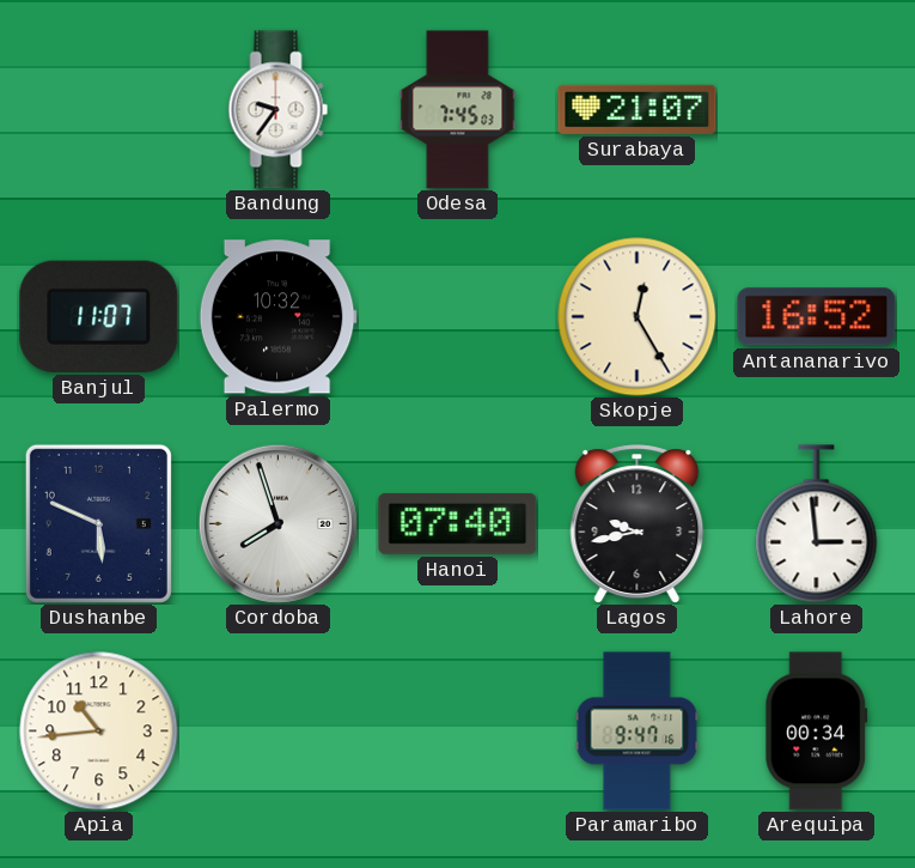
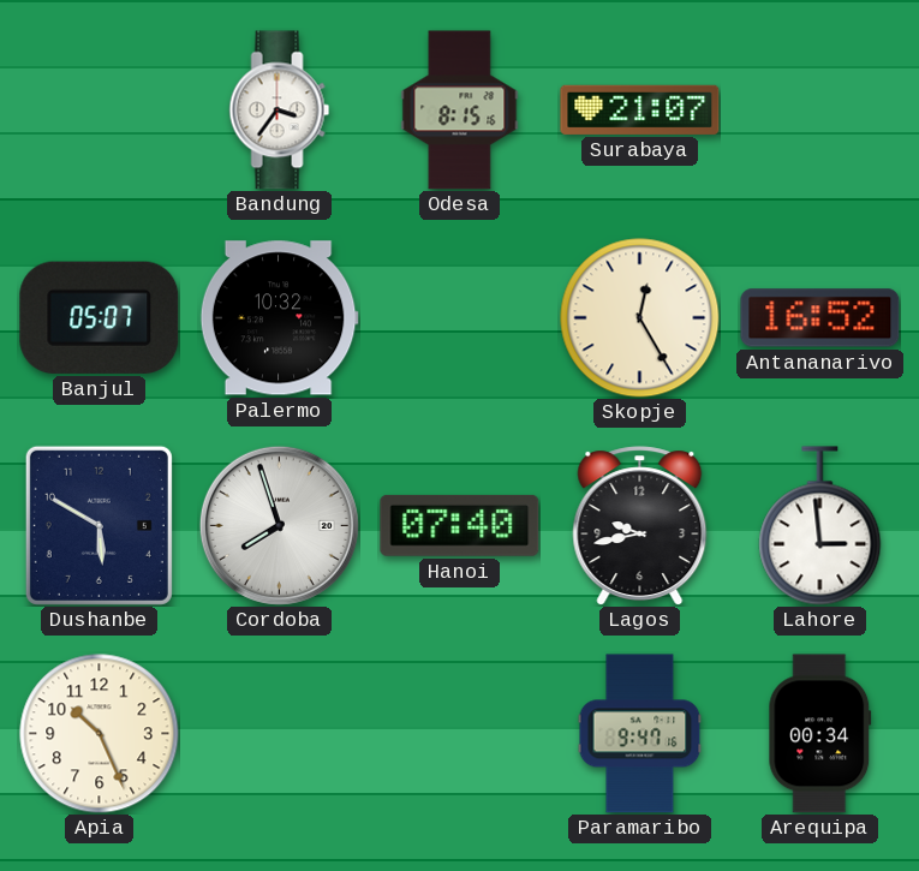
Bandung: 9:36 -> 3:36
Odesa: 7:45 -> 8:15
Banjul: 11:07 -> 05:07
Dushanbe: 5:49 -> 5:50
Apia: 10:44 -> 10:26
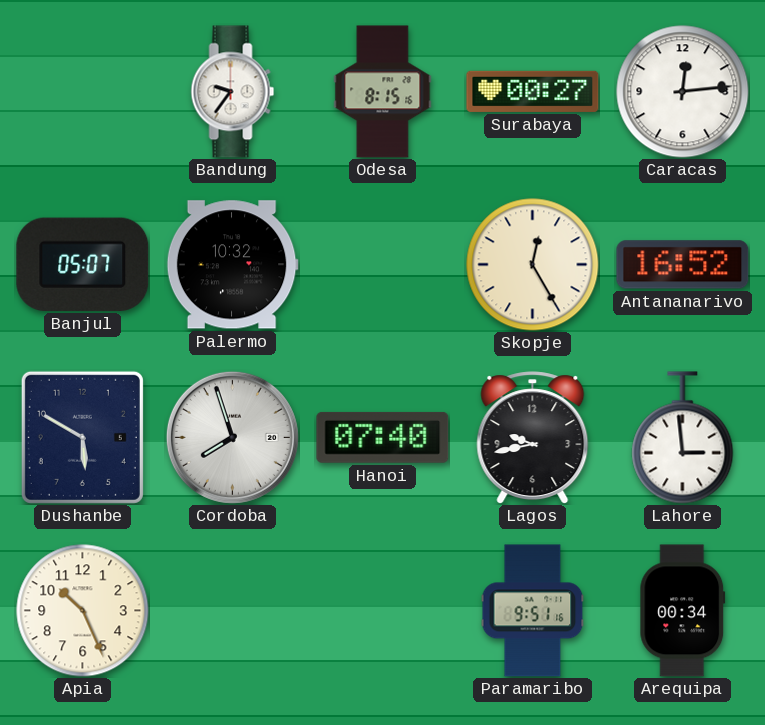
Bandung: 3:36 -> 9:36
Surabaya: 21:07 -> 00:27
Caracas: none -> 12:14
Paramaribo: 9:47 -> 9:51
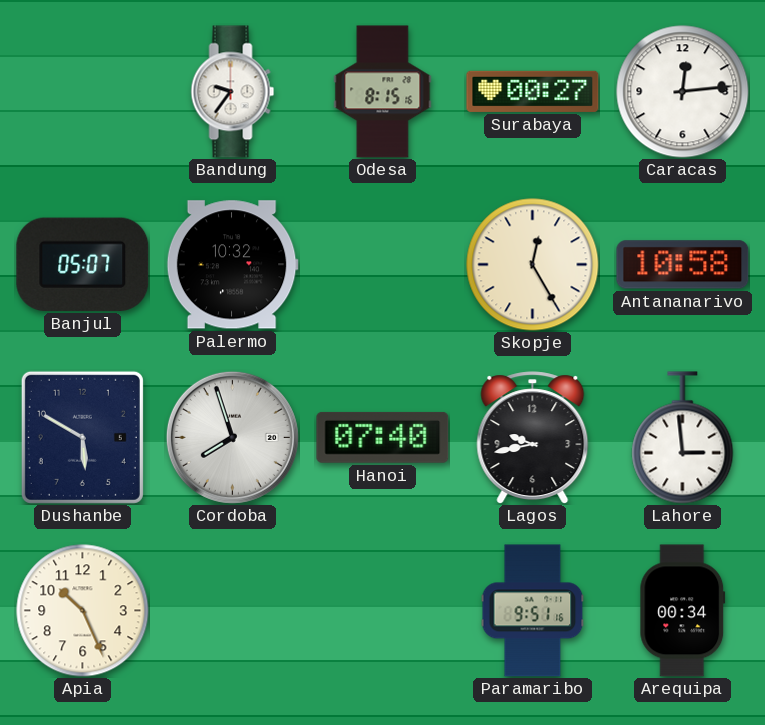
Antananarivo: 16:52 -> 10:58
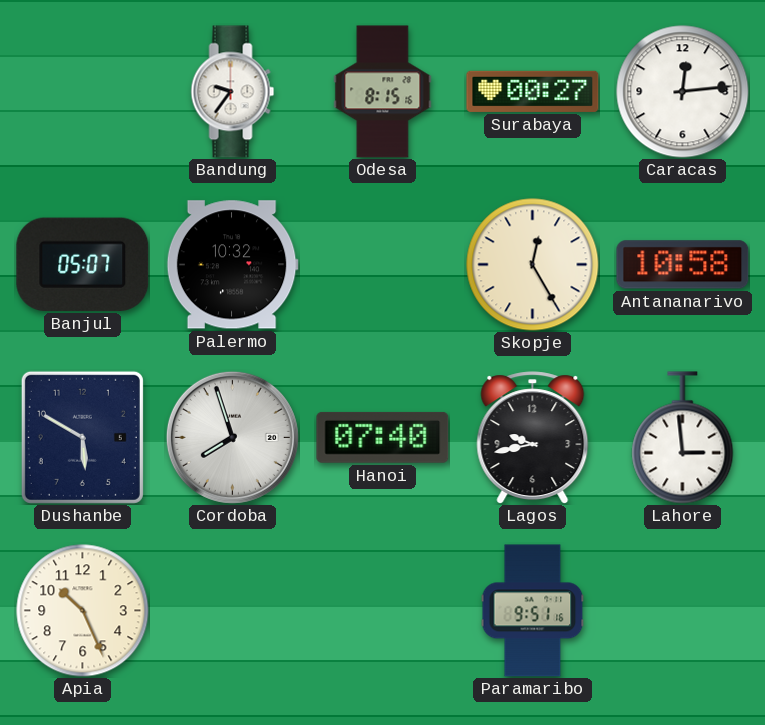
Arequipa: 00:34 -> none
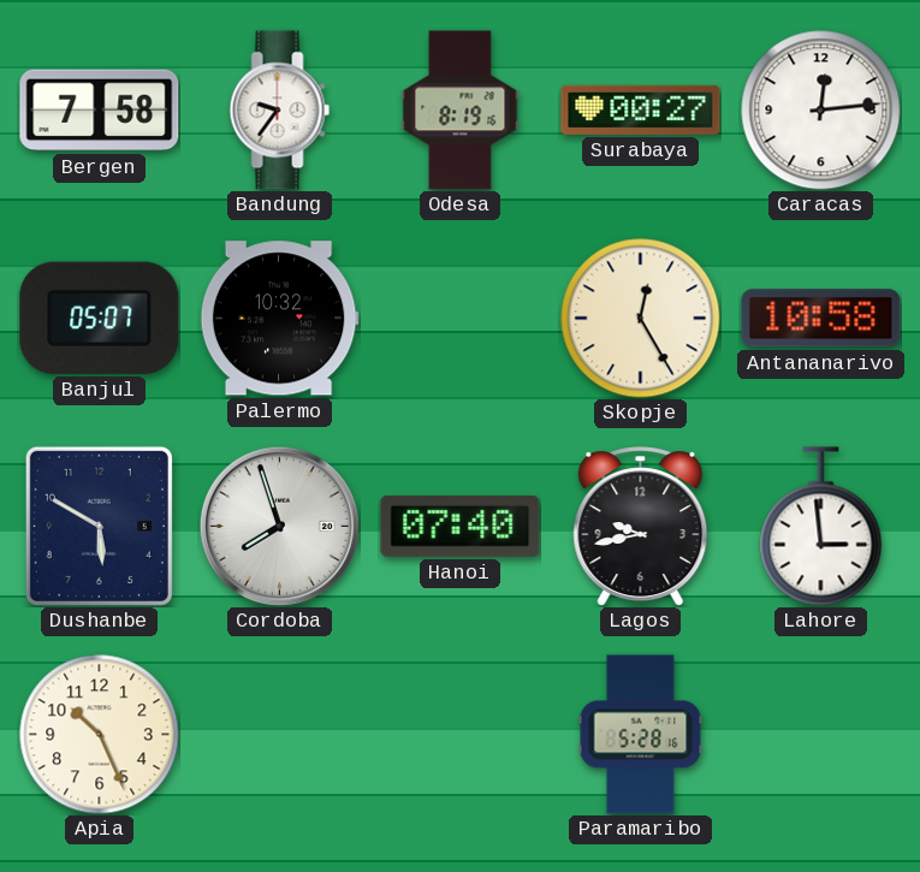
Bergen: none -> 7:58
Odesa: 8:15 -> 8:19
Paramaribo: 9:51 -> 5:28
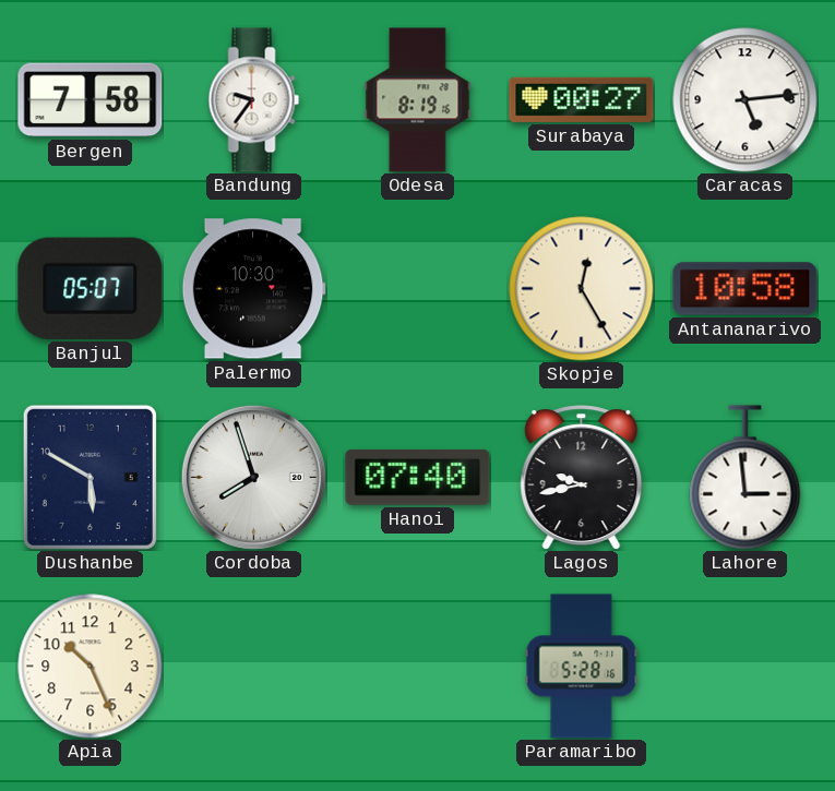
Caracas: 12:14 -> 5:14
Palermo: 10:32 -> 10:30
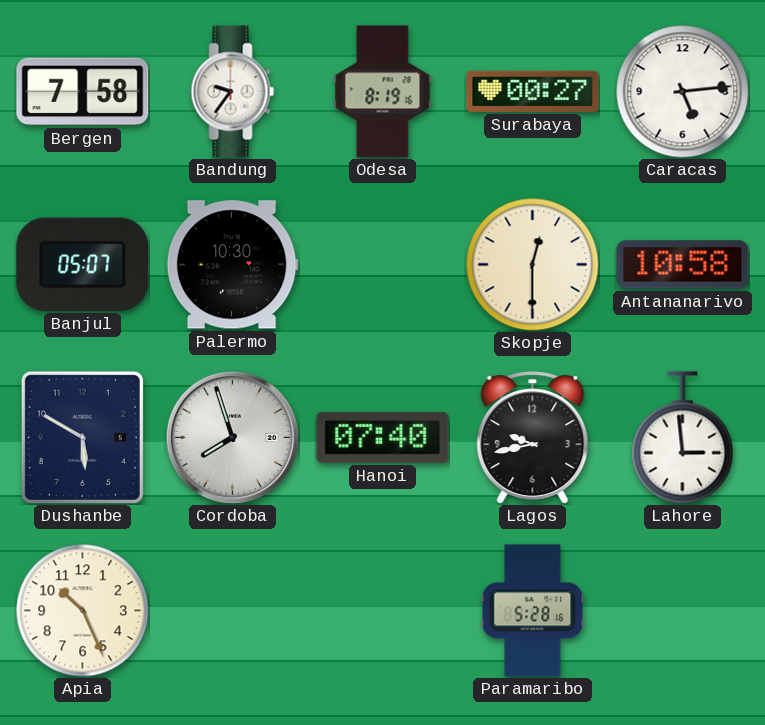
Skopje: 12:25 -> 12:30
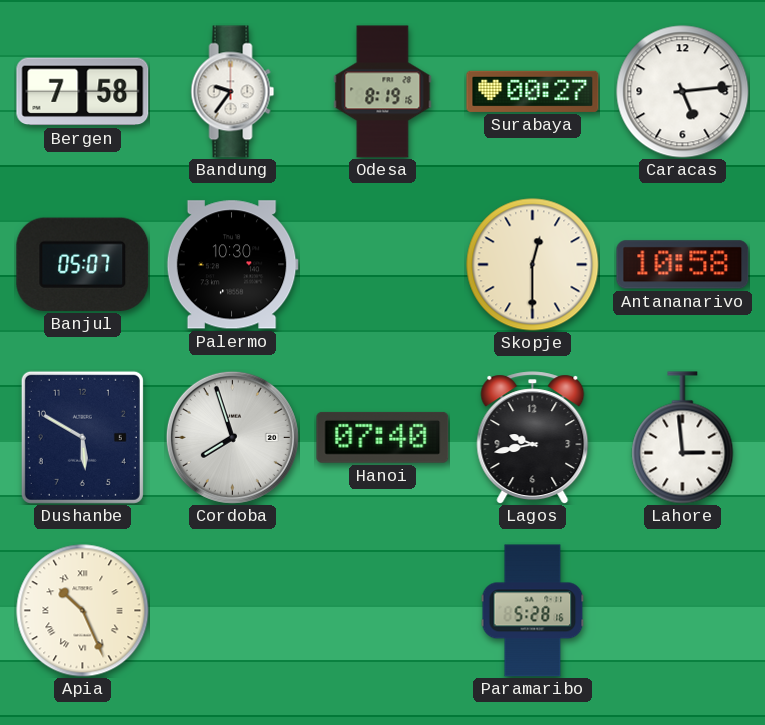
Apia numerals: Arabic -> Roman
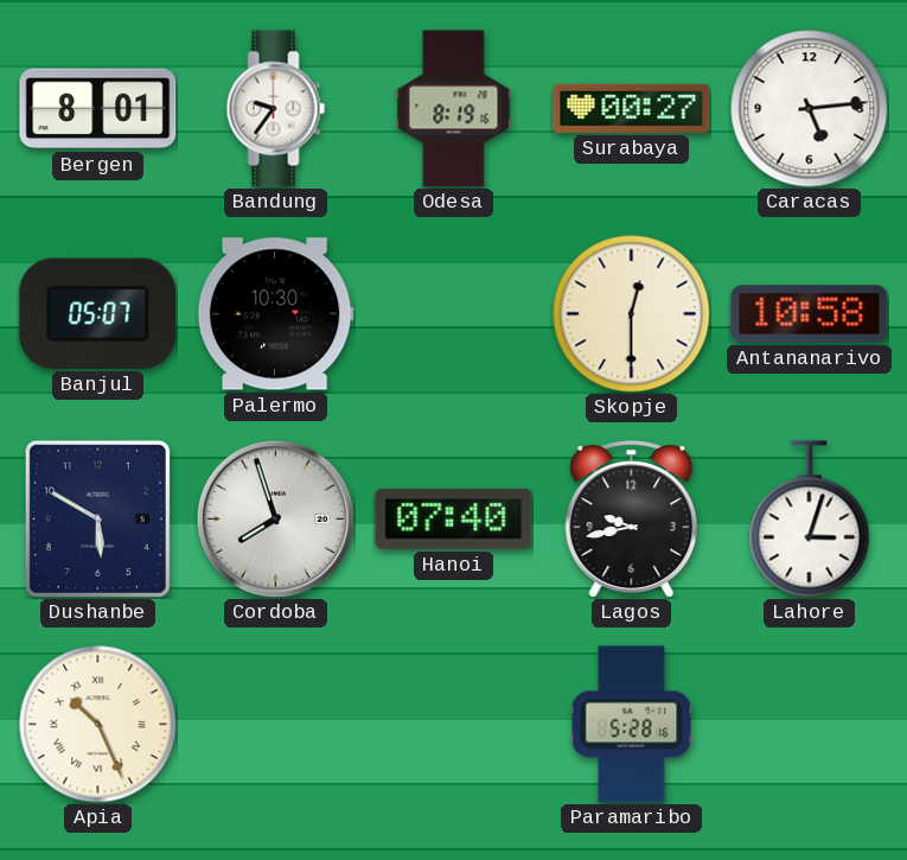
Bergen: 7:58 -> 8:01
Lahore: 2:59 -> 3:03
